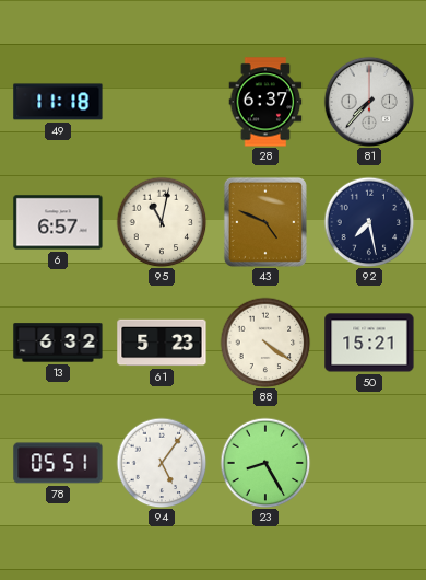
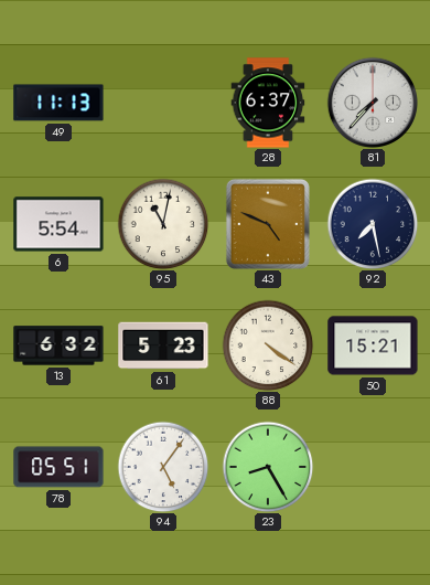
49: 11:18 -> 11:13
6: 6:57 -> 5:54
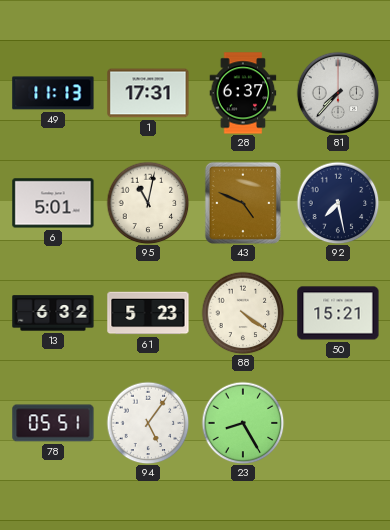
1: none -> 17:31
6: 5:54 -> 5:01
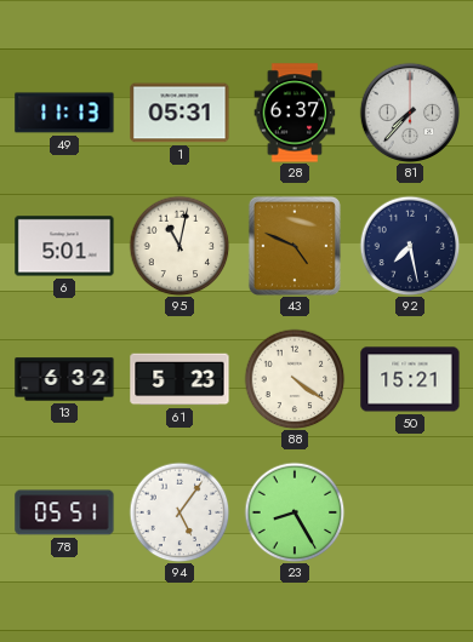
1: 17:31 -> 05:31
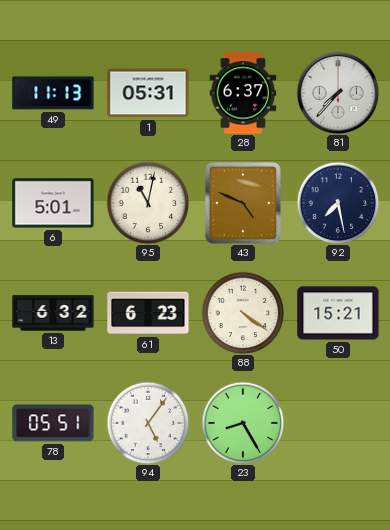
61: 5:23 -> 6:23
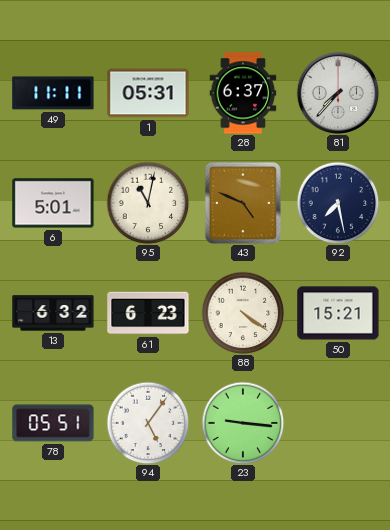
49: 11:13 -> 11:11
23: 8:25 -> 9:16
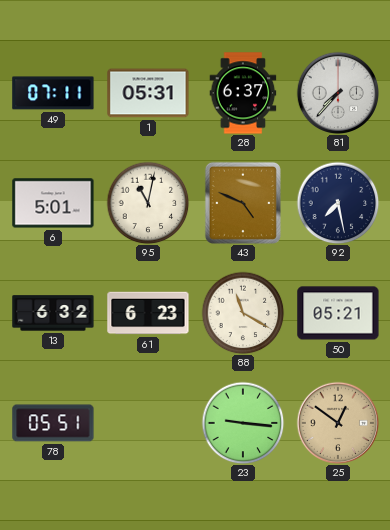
49: 11:11 -> 07:11
88: 4:21 -> 11:20
50: 15:21 -> 05:21
94: 5:06 -> none
25: none -> 12:51
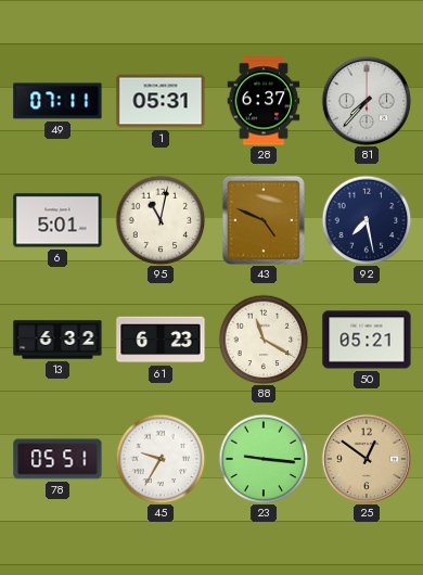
45: none -> 9:35
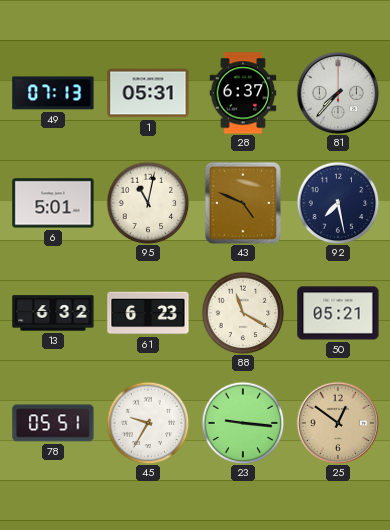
49: 07:11 -> 07:13
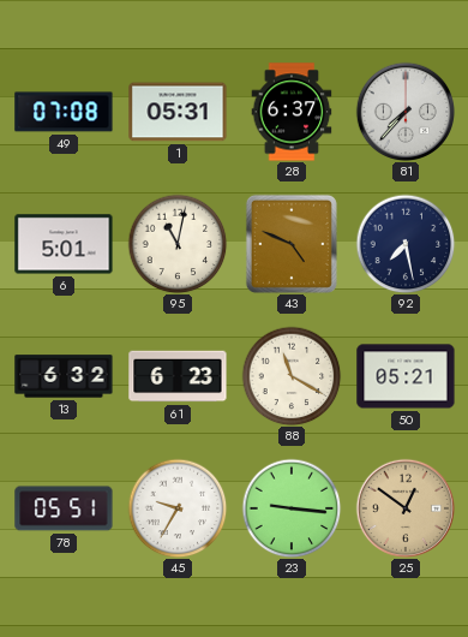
49: 07:13 -> 07:08
